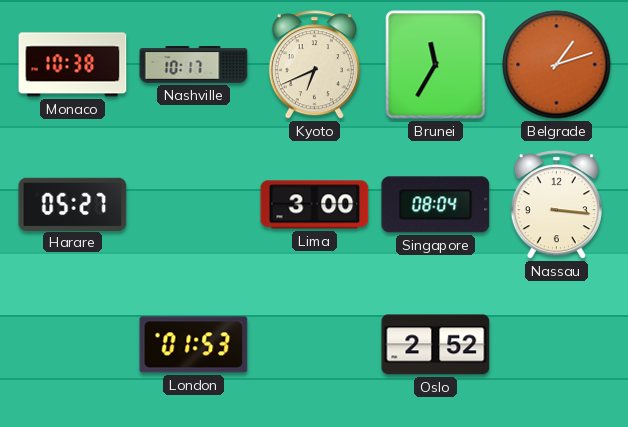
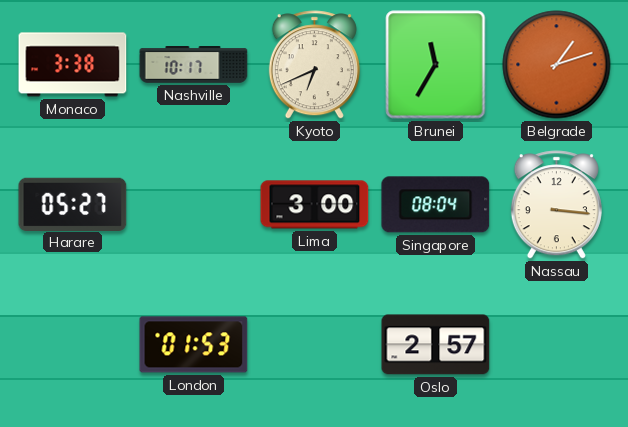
Monaco: 10:38 -> 3:38
Oslo: 2:52 -> 2:57
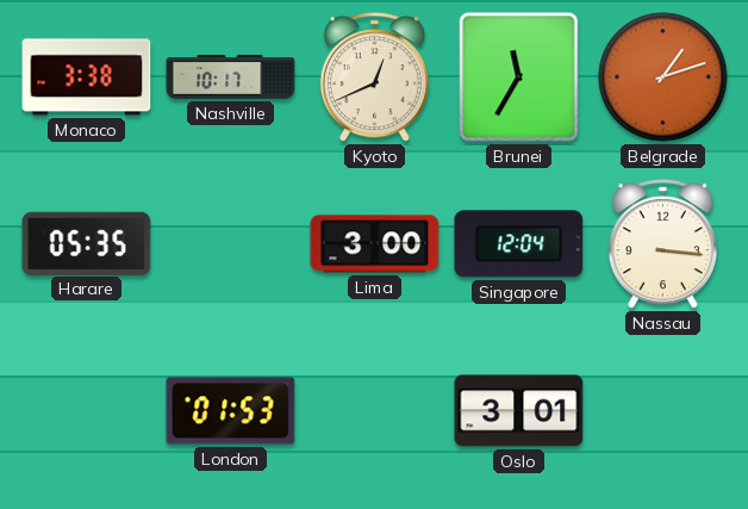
Kyoto: 6:41 -> 12:41
Harare: 05:27 -> 05:35
Singapore: 08:04 -> 12:04
Oslo: 2:57 -> 3:01
